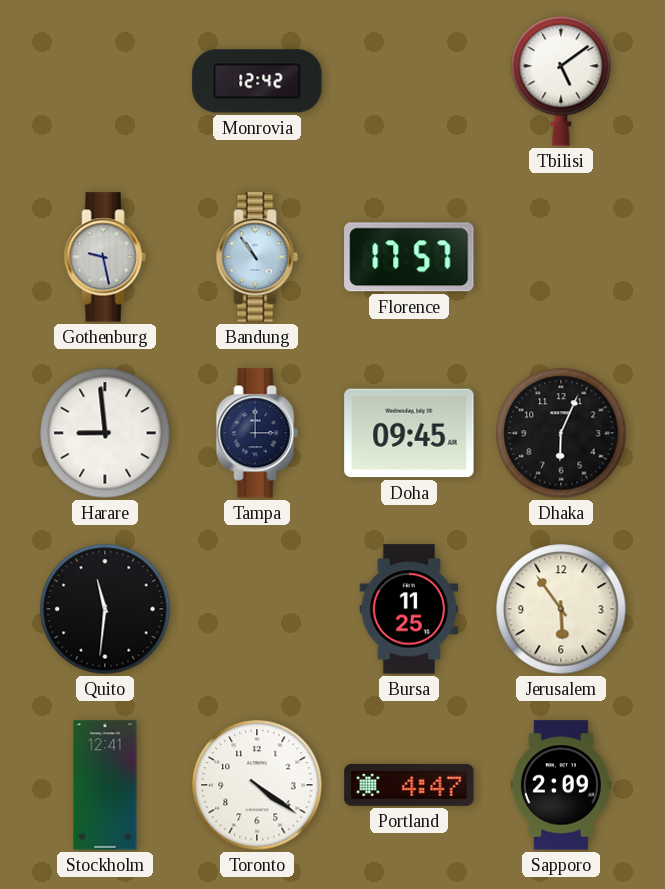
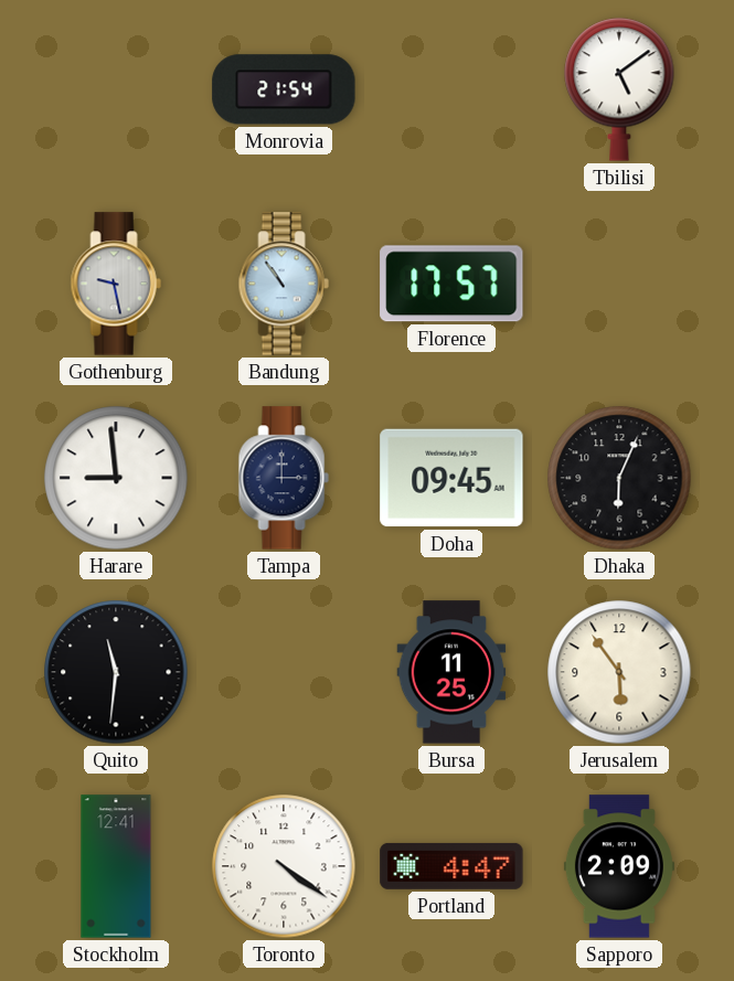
Monrovia: 12:42 -> 21:54
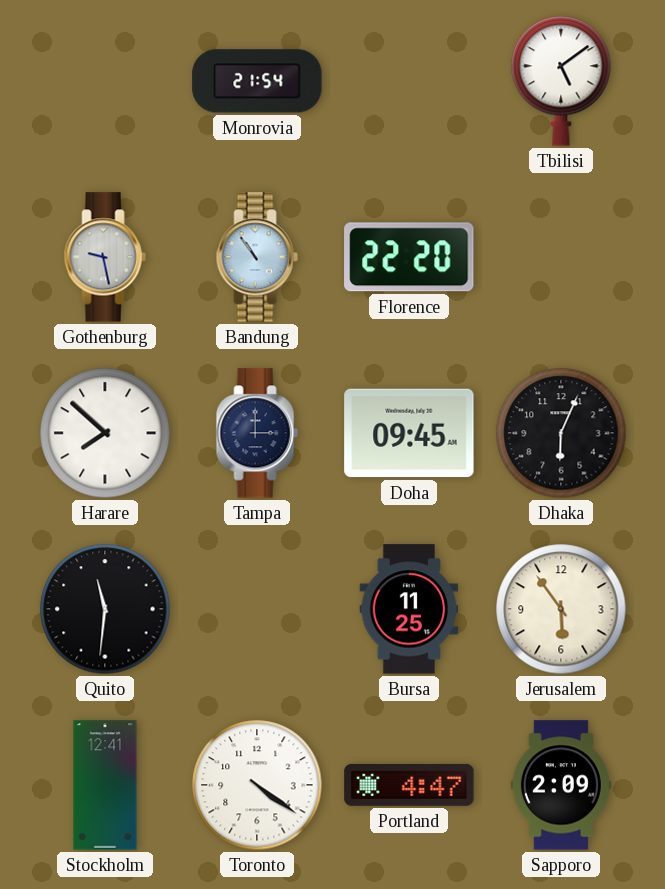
Florence: 17:57 -> 22:20
Harare: 8:59 -> 7:52
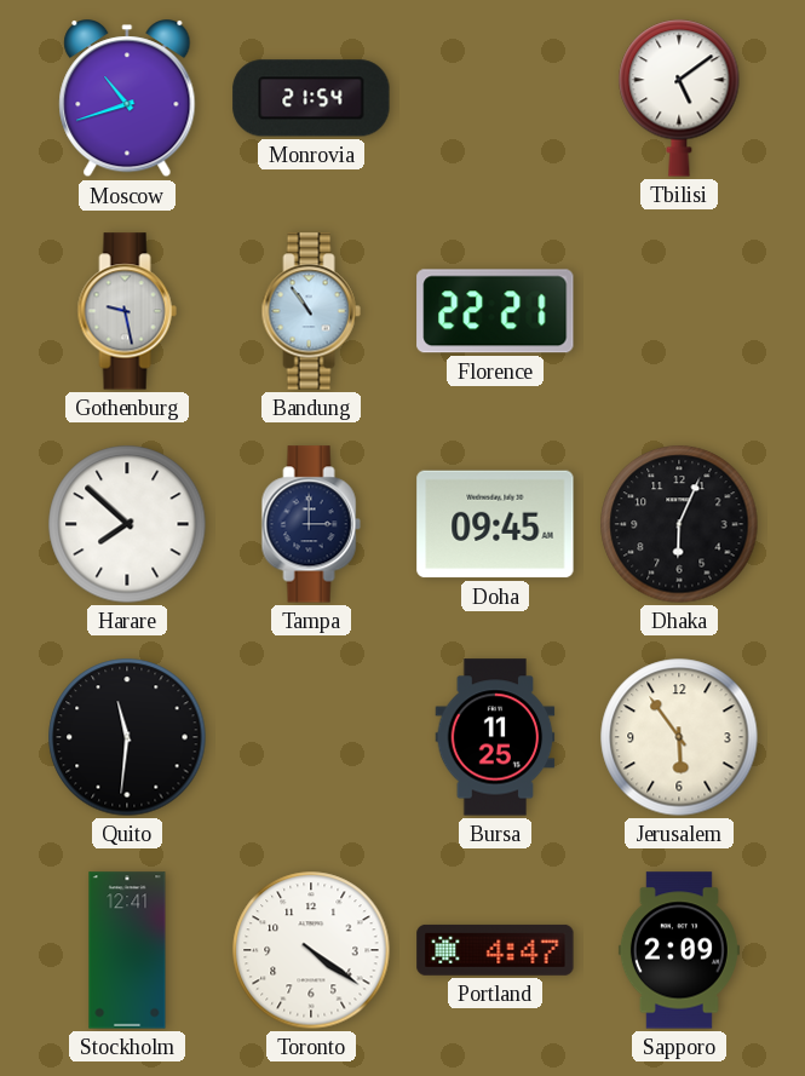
Moscow: none -> 10:42
Florence: 22:20 -> 22:21
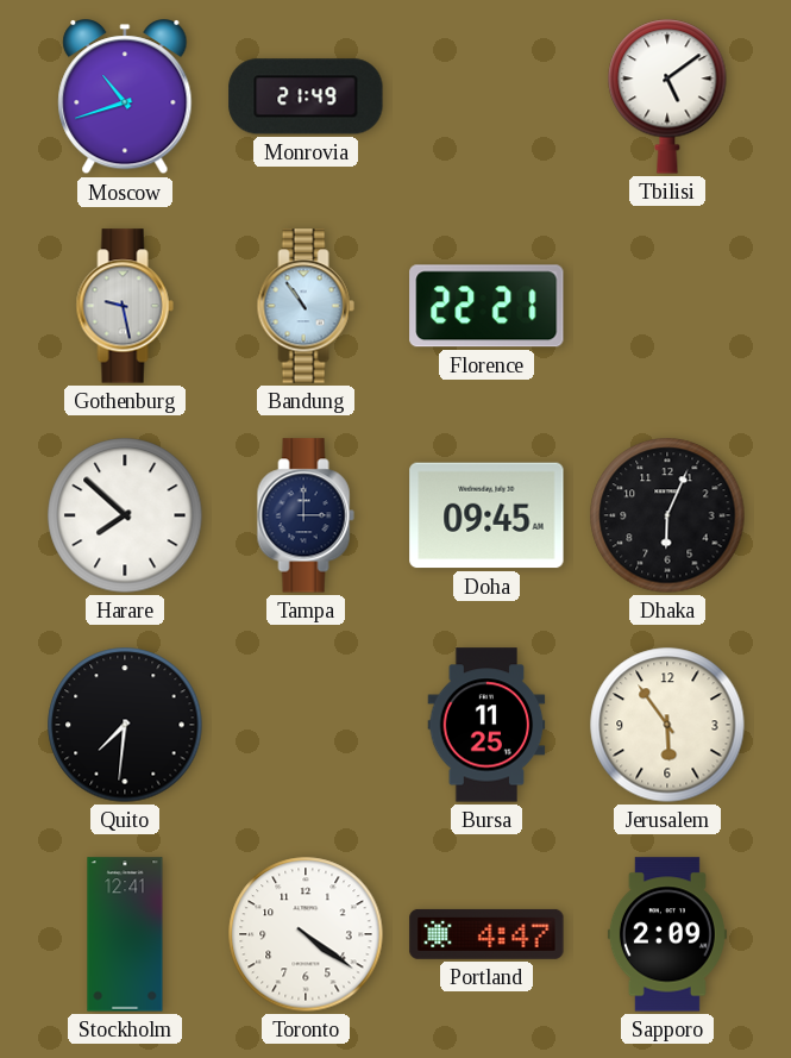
Monrovia: 21:54 -> 21:49
Quito: 11:31 -> 7:31
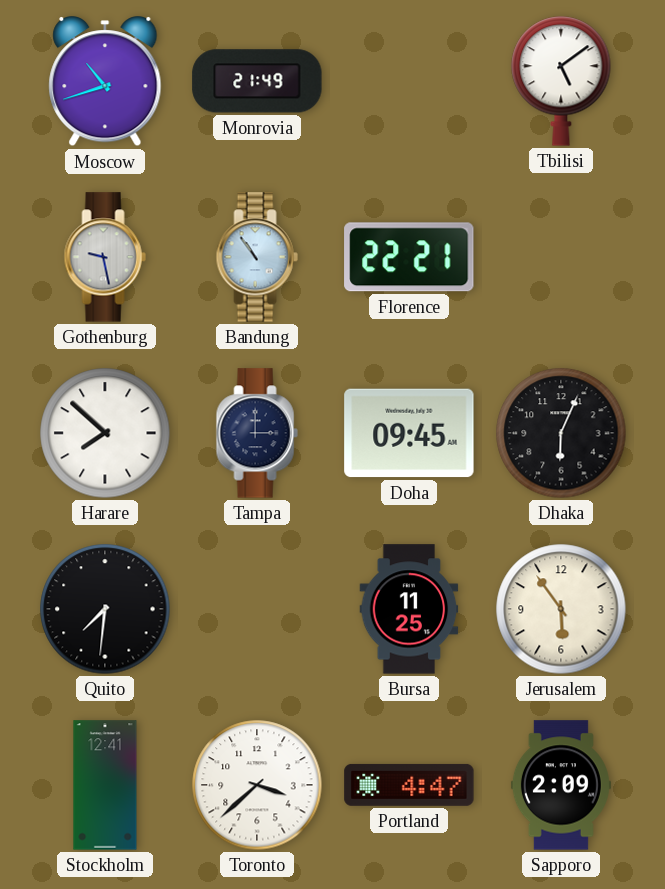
Toronto: 4:21 -> 3:38
